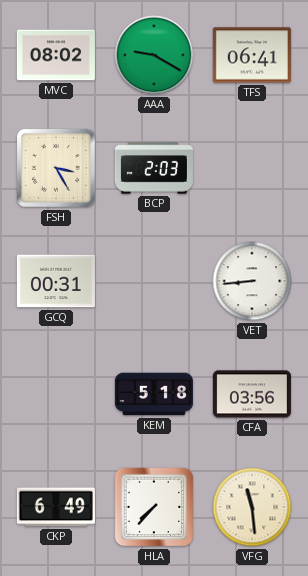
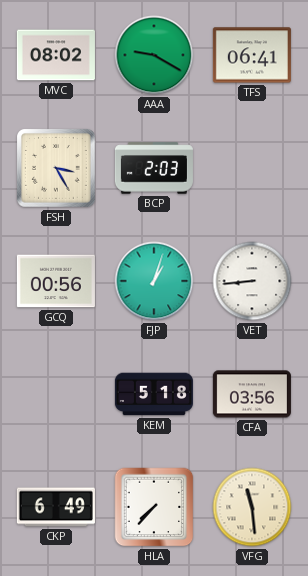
GCQ: 00:31 -> 00:56
FJP: none -> 1:03
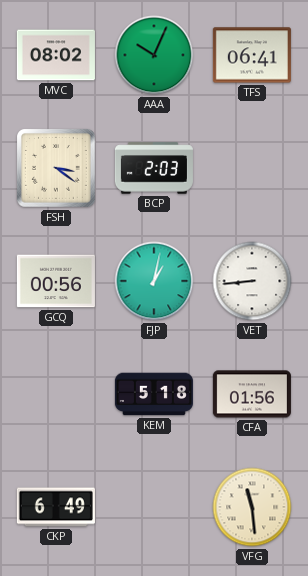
AAA: 9:20 -> 10:04
FSH: 3:25 -> 3:21
FJP: 1:03 -> 1:02
CFA: 03:56 -> 01:56
HLA: 7:37 -> none
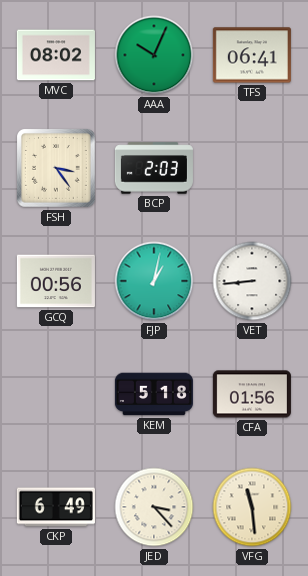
FSH: 3:21 -> 3:24
JED: none -> 3:23
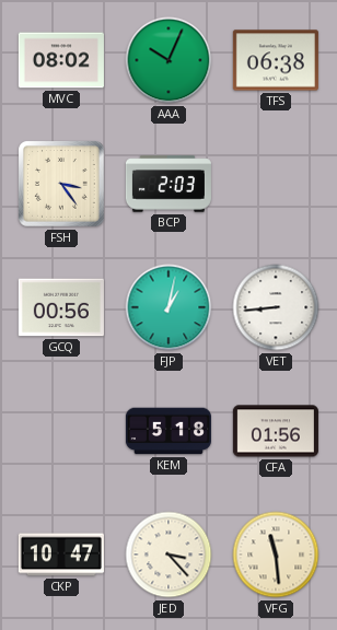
TFS: 06:41 -> 06:38
CKP: 6:49 -> 10:47
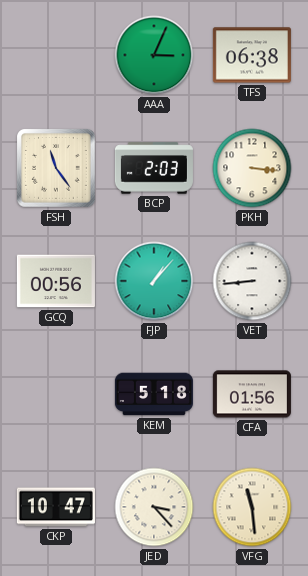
MVC: 08:02 -> none
AAA: 10:04 -> 3:04
FSH: 3:24 -> 11:24
PKH: none -> 3:16
FJP: 1:02 -> 1:07
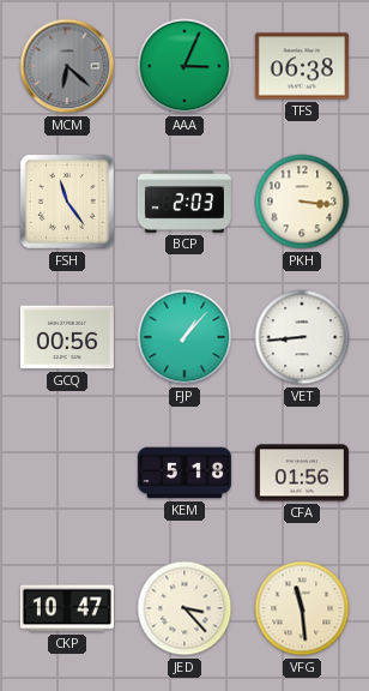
MCM: none -> 6:22
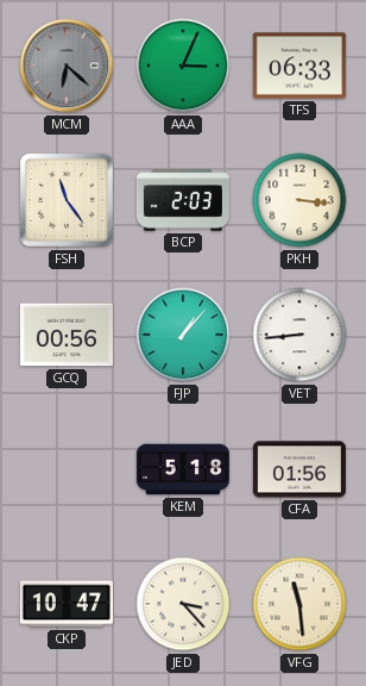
TFS: 06:38 -> 06:33
